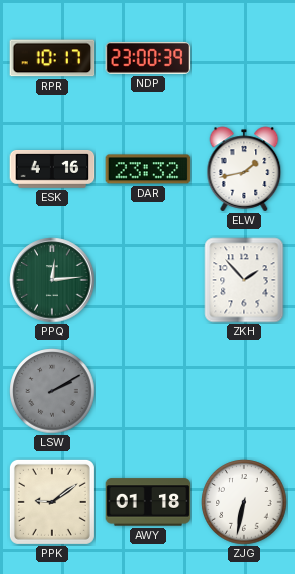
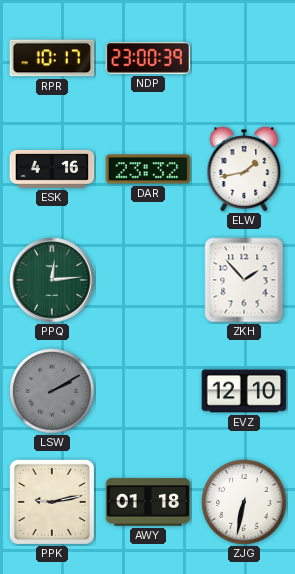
EVZ: none -> 12:10
PPK: 9:09 -> 9:13
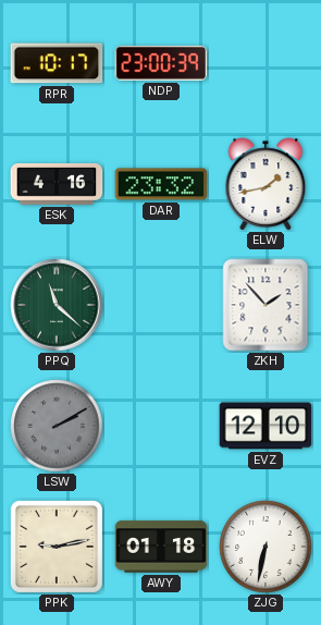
PPQ: 12:14 -> 11:22
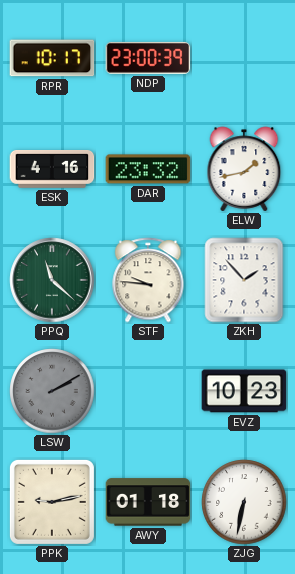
STF: none -> 9:46
EVZ: 12:10 -> 10:23
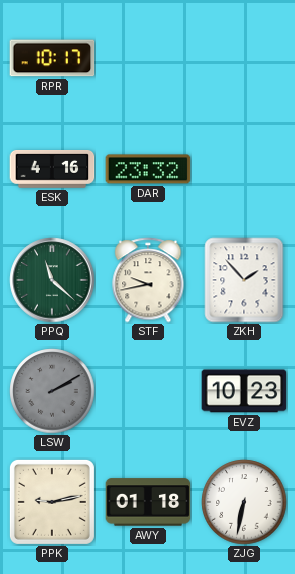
NDP: 23:00 -> none
ELW: 1:43 -> none
STF: 9:46 -> 9:43
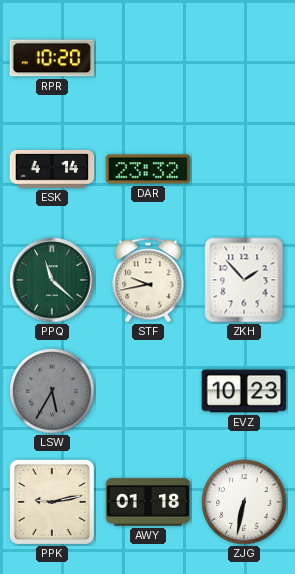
RPR: 10:17 -> 10:20
ESK: 4:16 -> 4:14
LSW: 2:10 -> 5:35
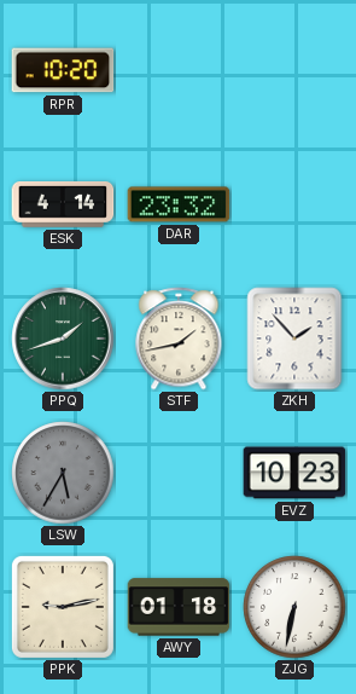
PPQ: 11:22 -> 1:42
STF: 9:43 -> 1:43
